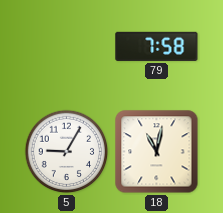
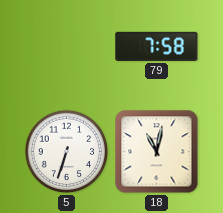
5: 9:05 -> 6:33
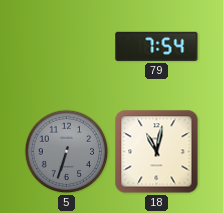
79: 7:58 -> 7:54
5 dial: white -> grey
